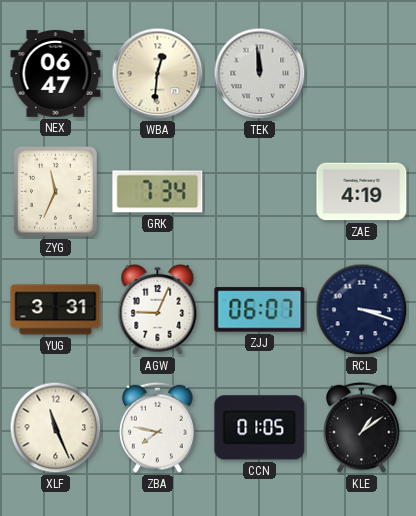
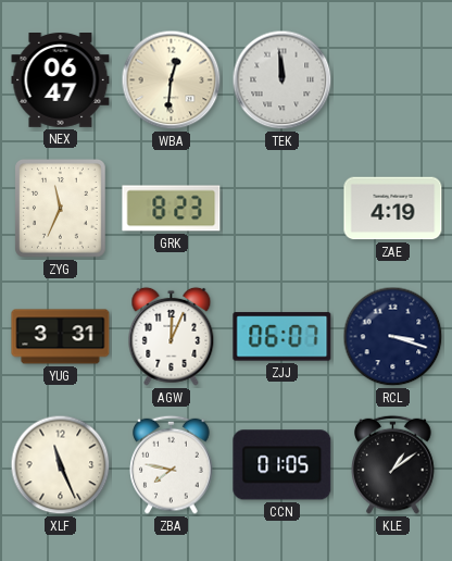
GRK: 7:34 -> 8:23
AGW: 9:04 -> 12:04
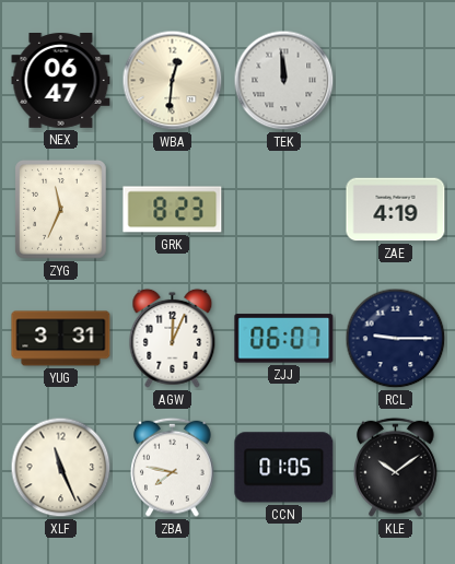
RCL: 3:18 -> 9:15
KLE: 1:09 -> 10:09
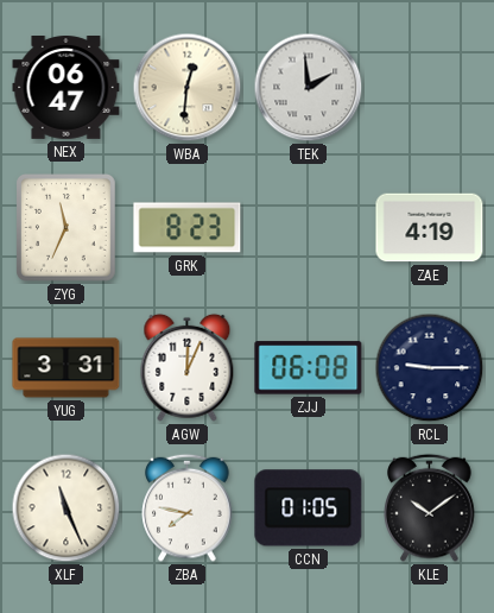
TEK: 11:59 -> 1:59
ZJJ: 06:07 -> 06:08
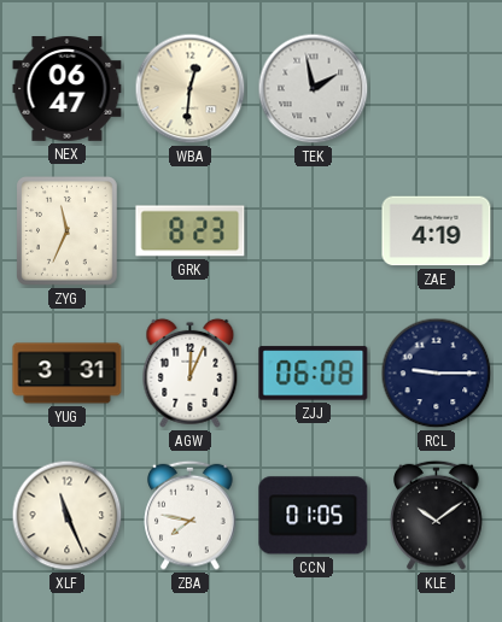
TEK: 1:59 -> 1:58
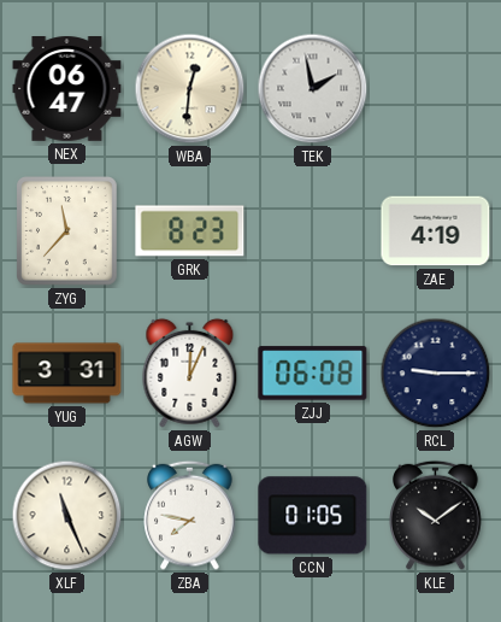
ZYG: 11:34 -> 11:37
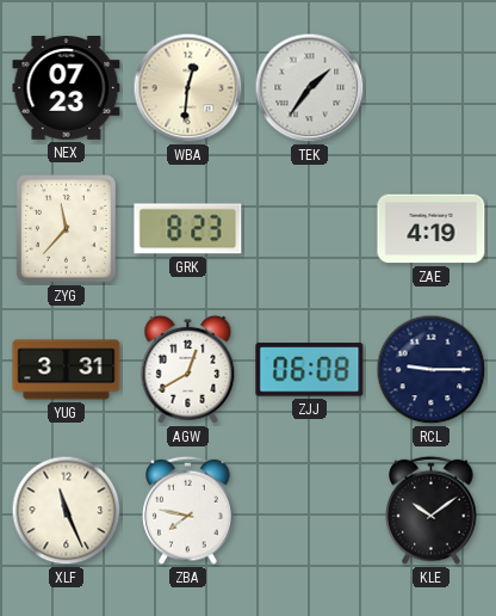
NEX: 06:47 -> 07:23
TEK: 1:58 -> 1:36
AGW: 12:04 -> 12:40
CCN: 01:05 -> none
